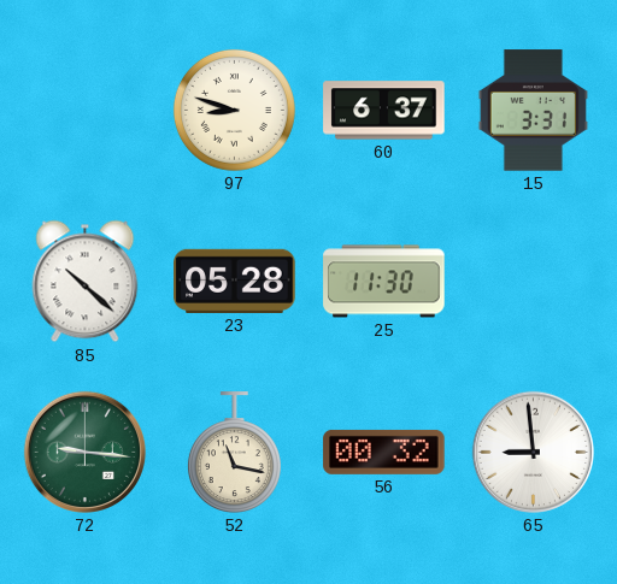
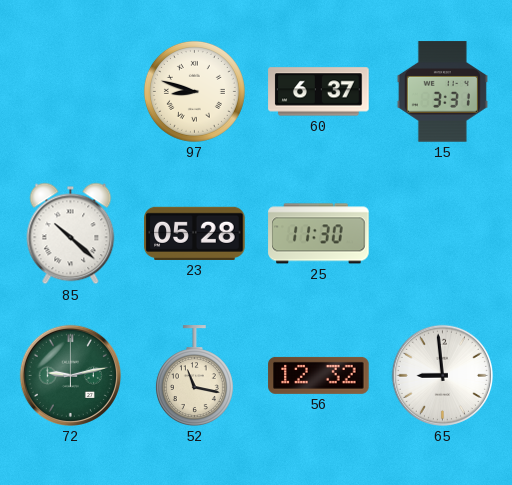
72: 9:16 -> 9:13
56: 00:32 -> 12:32
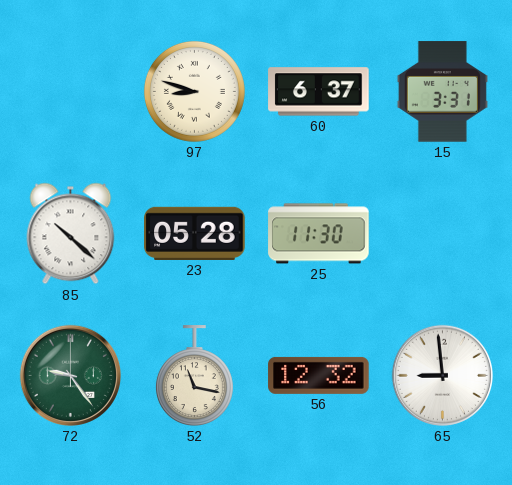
72: 9:13 -> 9:24
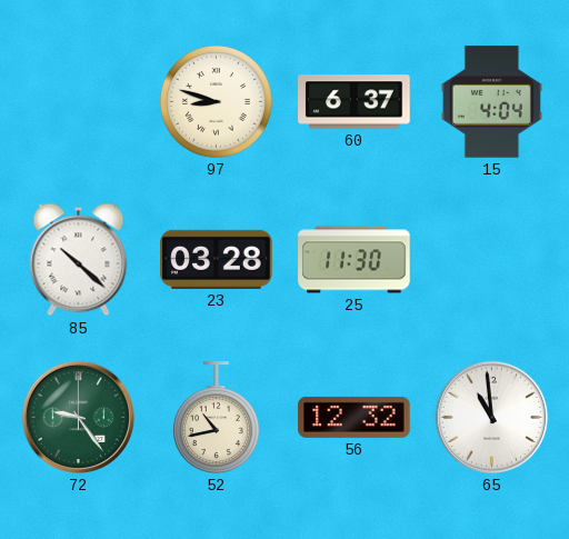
15: 3:31 -> 4:04
23: 05:28 -> 03:28
52: 11:17 -> 10:43
65: 8:59 -> 10:59
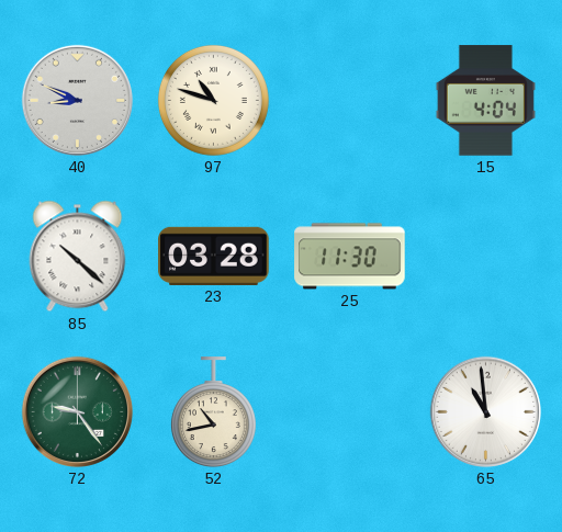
40: none -> 8:49
97: 8:48 -> 10:48
60: 6:37 -> none
56: 12:32 -> none
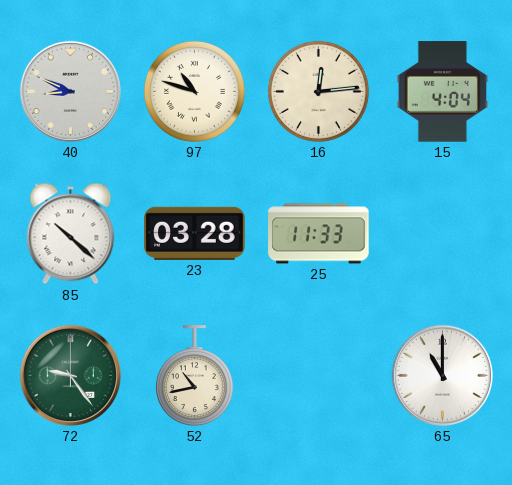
16: none -> 12:14
25: 11:30 -> 11:33
65: 10:59 -> 11:00
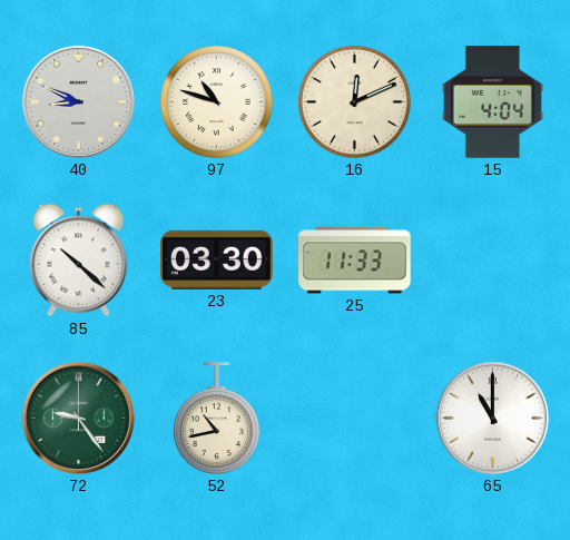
16: 12:14 -> 12:11
23: 03:28 -> 03:30
